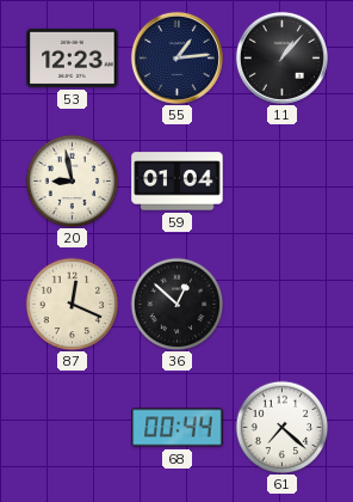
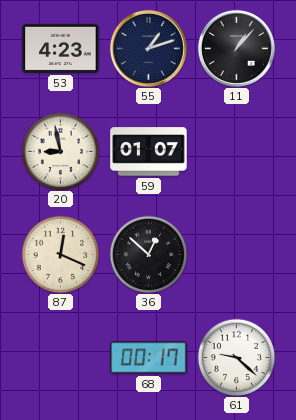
53: 12:23 -> 4:23
55: 1:14 -> 1:12
59: 01:04 -> 01:07
68: 00:44 -> 00:17
61: 7:22 -> 9:22
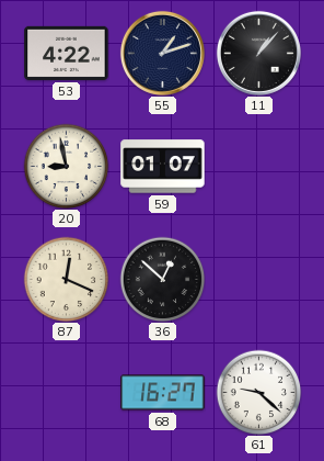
53: 4:23 -> 4:22
68: 00:17 -> 16:27
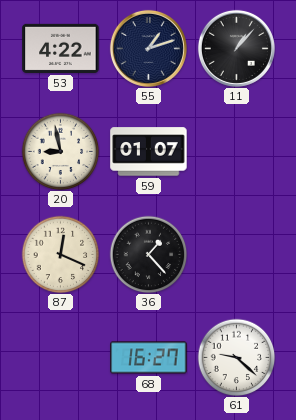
36: 12:52 -> 1:23
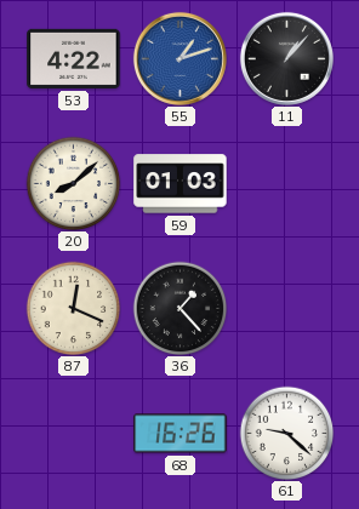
55 dial: navy -> blue
20: 8:58 -> 8:08
59: 01:07 -> 01:03
68: 16:27 -> 16:26
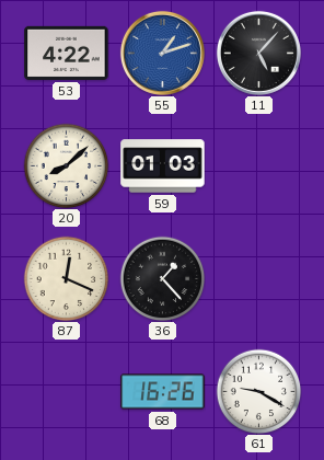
11: 1:07 -> 5:07
61: 9:22 -> 9:20
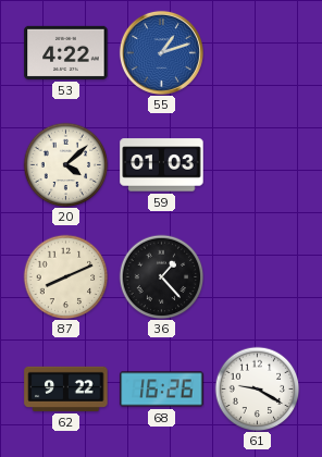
11: 5:07 -> none
20: 8:08 -> 4:08
87: 12:19 -> 8:11
62: none -> 9:22
